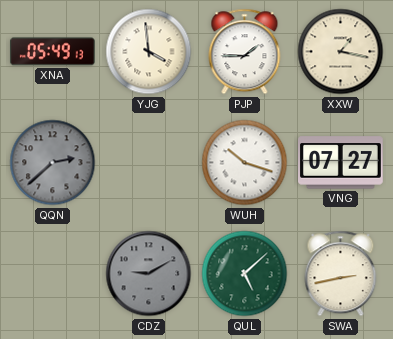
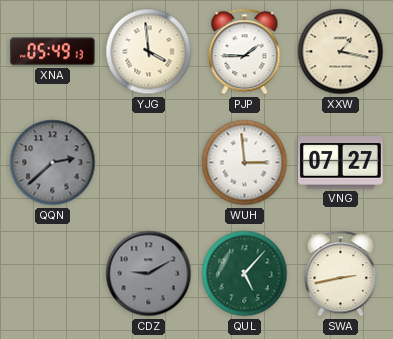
WUH: 10:18 -> 2:59
QUL: 5:08 -> 5:07
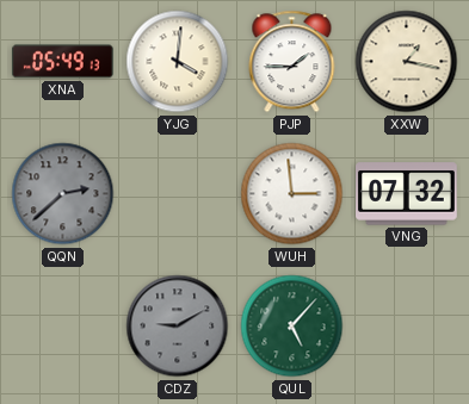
YJG: 3:59 -> 4:01
VNG: 07:27 -> 07:32
SWA: 2:43 -> none
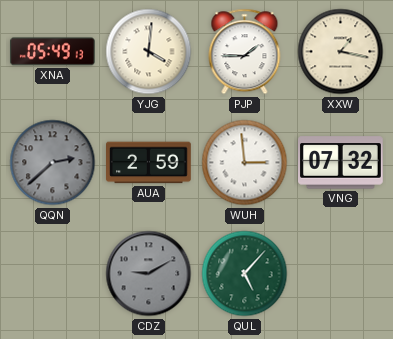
AUA: none -> 2:59
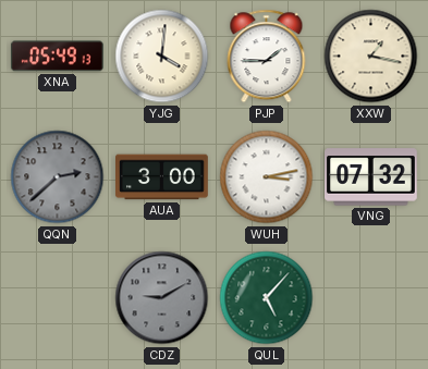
AUA: 2:59 -> 3:00
WUH: 2:59 -> 3:13
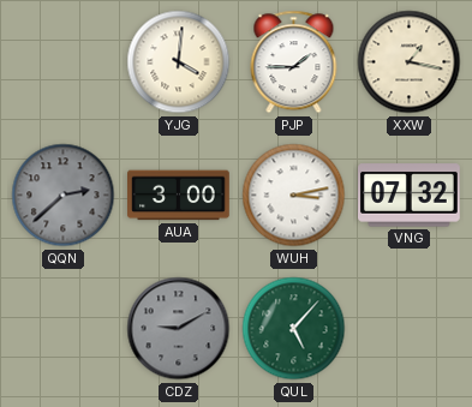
XNA: 05:49 -> none
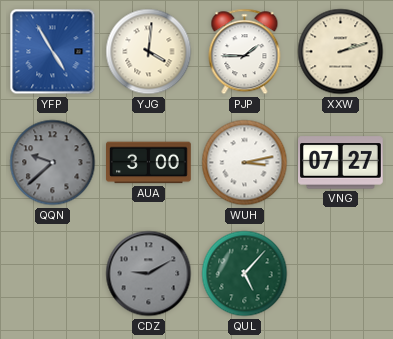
YFP: none -> 4:55
XXW: 1:17 -> 2:12
QQN: 2:38 -> 9:38
VNG: 07:32 -> 07:27
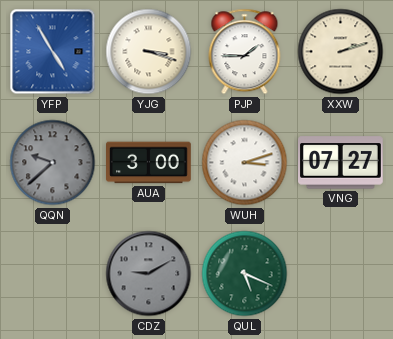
YJG: 4:01 -> 3:18
WUH: 3:13 -> 3:12
QUL: 5:07 -> 5:19
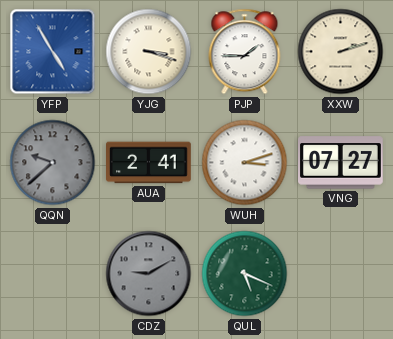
AUA: 3:00 -> 2:41
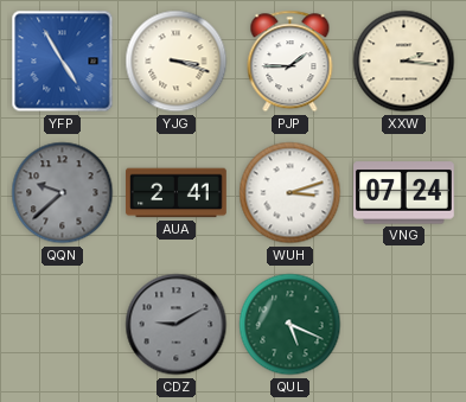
XXW: 2:12 -> 2:16
VNG: 07:27 -> 07:24
